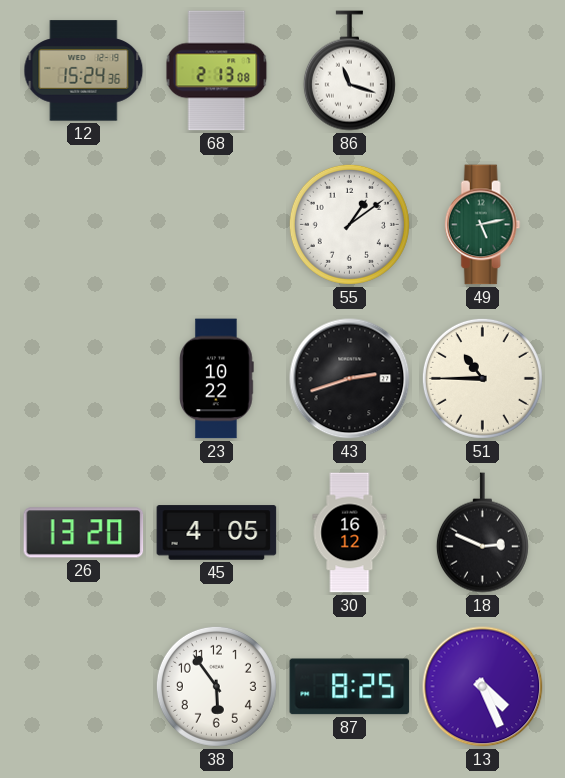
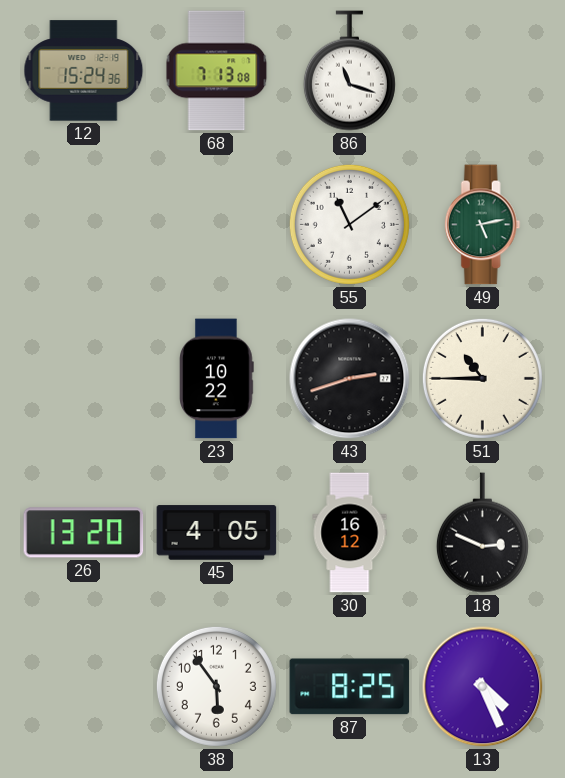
68: 2:13 -> 7:13
55: 1:09 -> 11:09
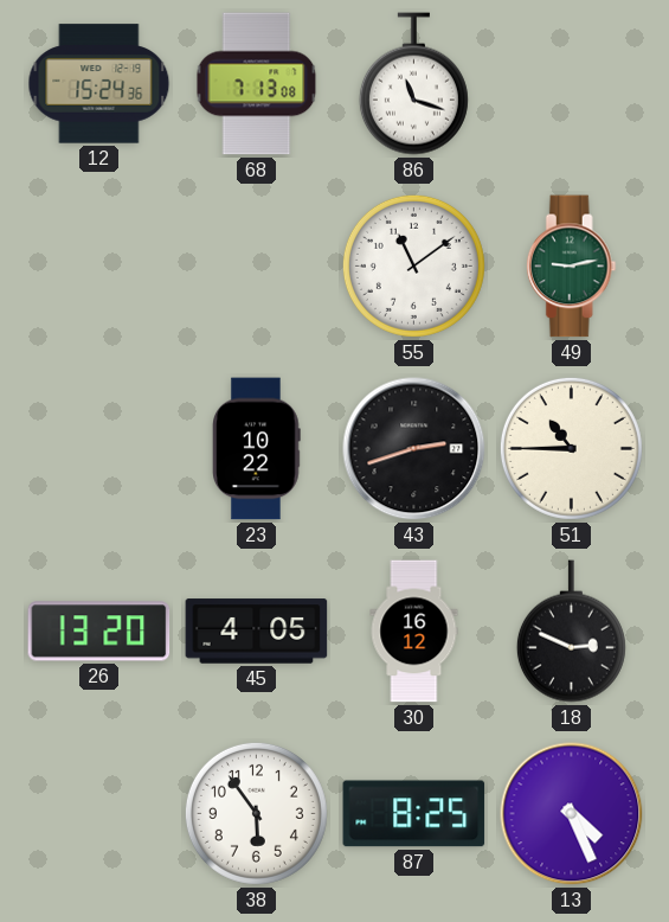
49: 5:13 -> 9:13
